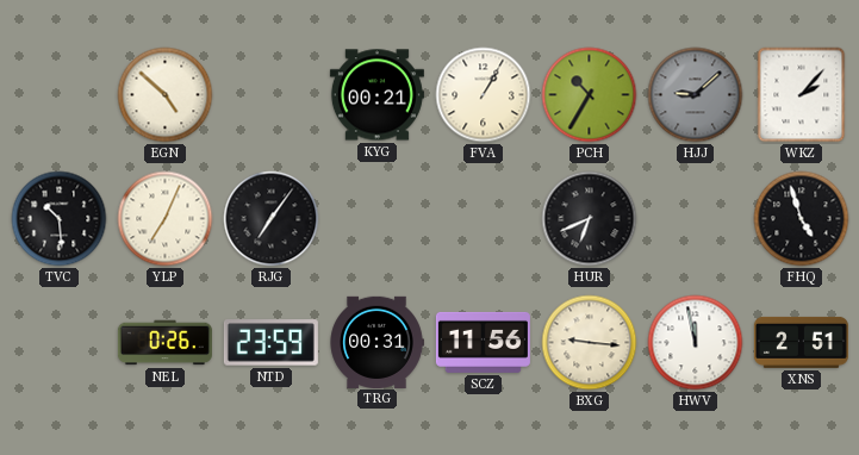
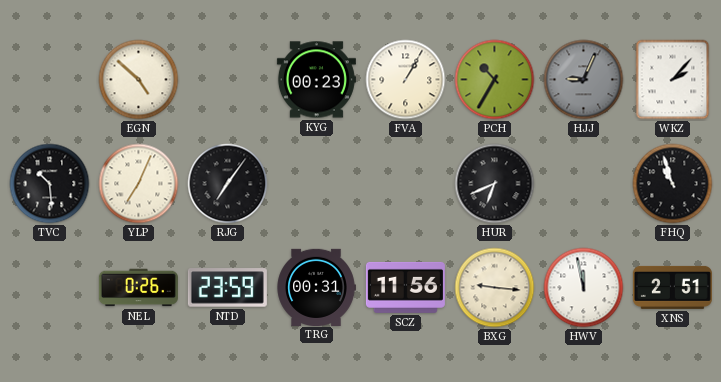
KYG: 00:21 -> 00:23
HJJ: 9:08 -> 9:04
FHQ: 4:57 -> 10:57
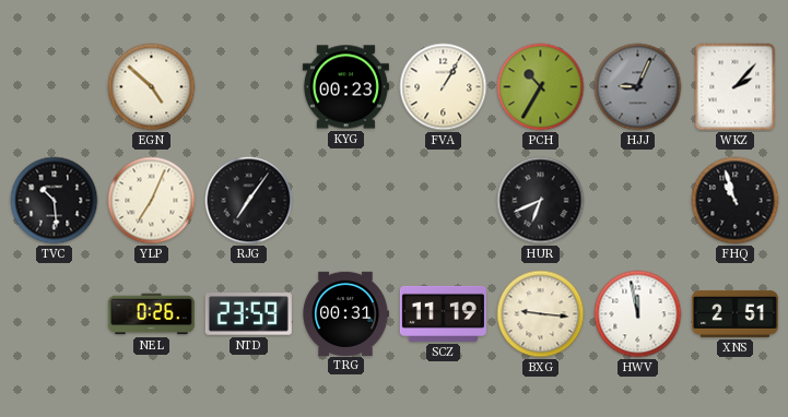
SCZ: 11:56 -> 11:19
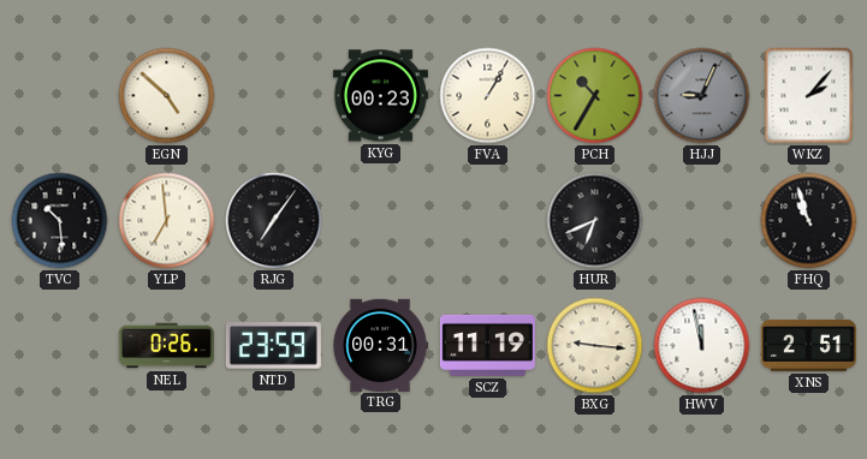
YLP: 7:04 -> 6:59
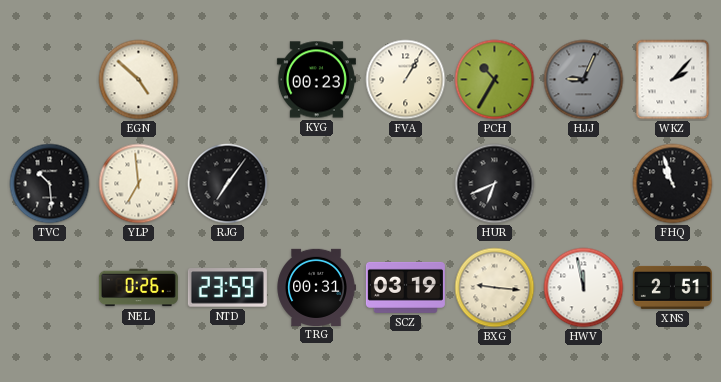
SCZ: 11:19 -> 03:19
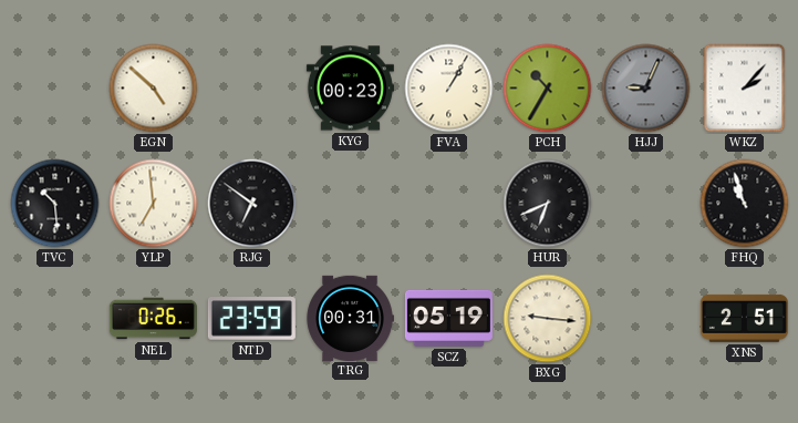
RJG: 7:06 -> 6:51
SCZ: 03:19 -> 05:19
HWV: 11:58 -> none
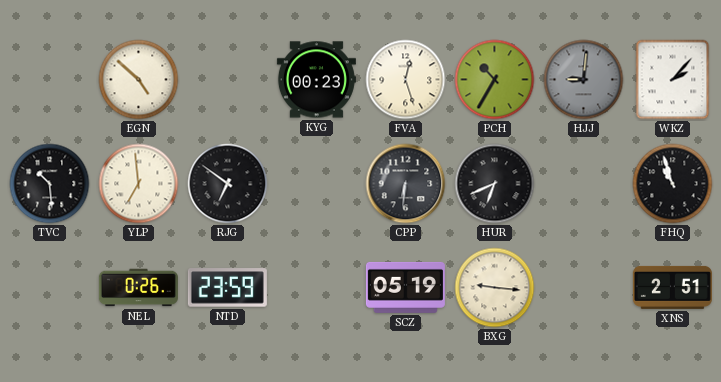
FVA: 1:05 -> 12:27
HJJ: 9:04 -> 9:01
CPP: none -> 6:31
TRG: 00:31 -> none
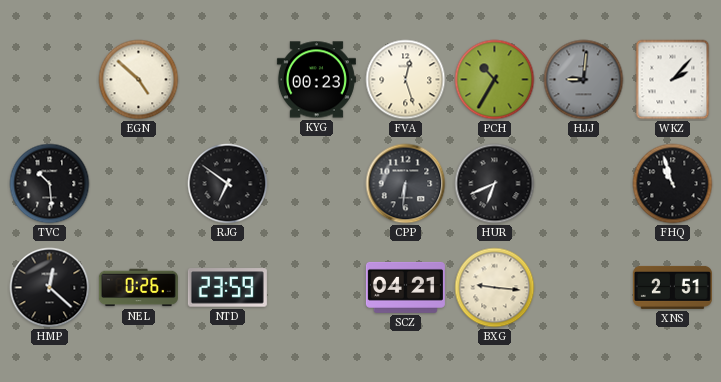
YLP: 6:59 -> none
HMP: none -> 12:22
SCZ: 05:19 -> 04:21
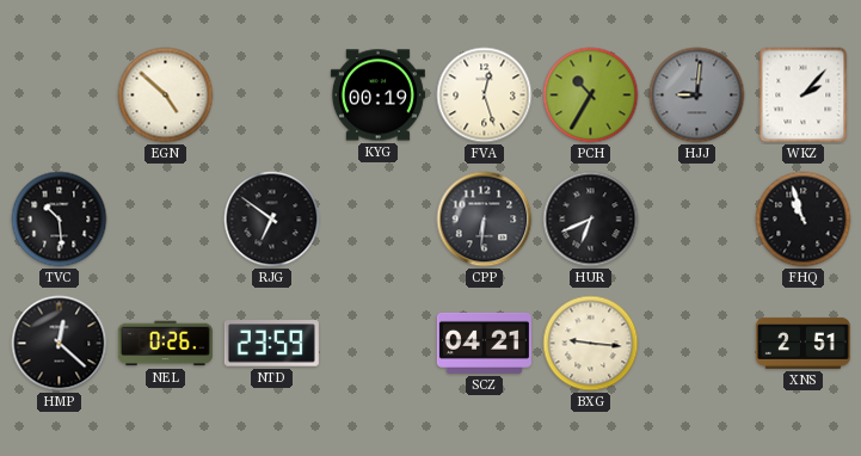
KYG: 00:23 -> 00:19
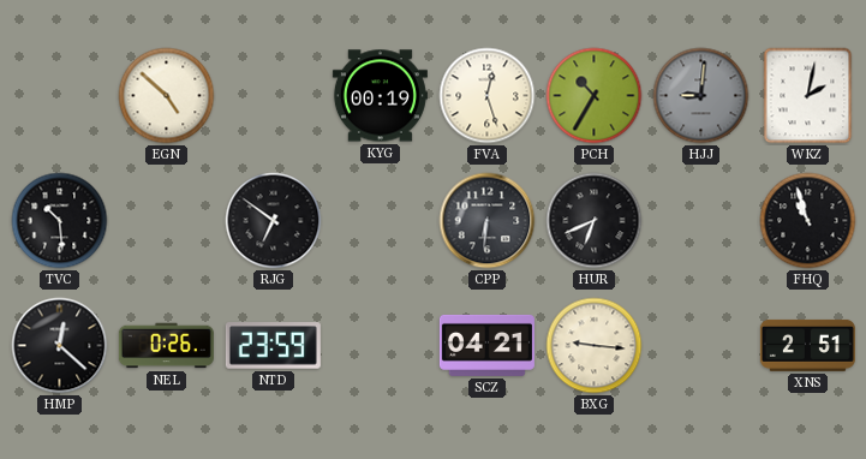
WKZ: 2:07 -> 2:02
